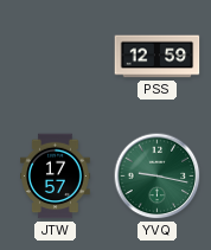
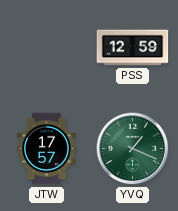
YVQ: 9:17 -> 1:19
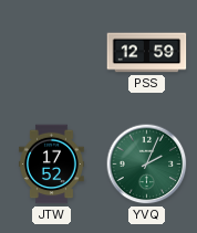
JTW: 17:57 -> 17:52
YVQ: 1:19 -> 2:04
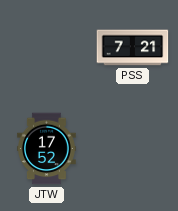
PSS: 12:59 -> 7:21
YVQ: 2:04 -> none
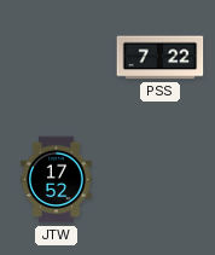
PSS: 7:21 -> 7:22
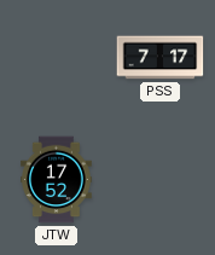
PSS: 7:22 -> 7:17
